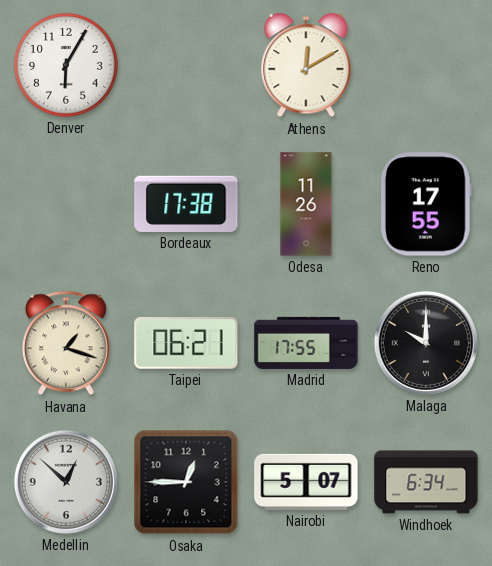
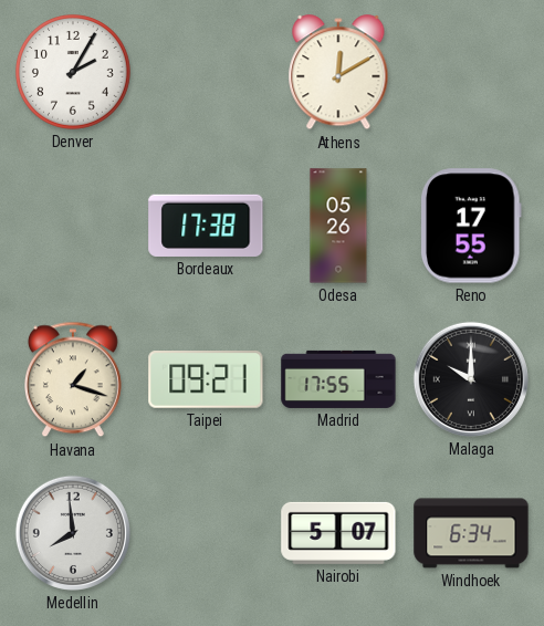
Denver: 6:05 -> 2:05
Odesa: 11:26 -> 05:26
Taipei: 06:21 -> 09:21
Medellin: 12:52 -> 7:59
Osaka: 12:45 -> none
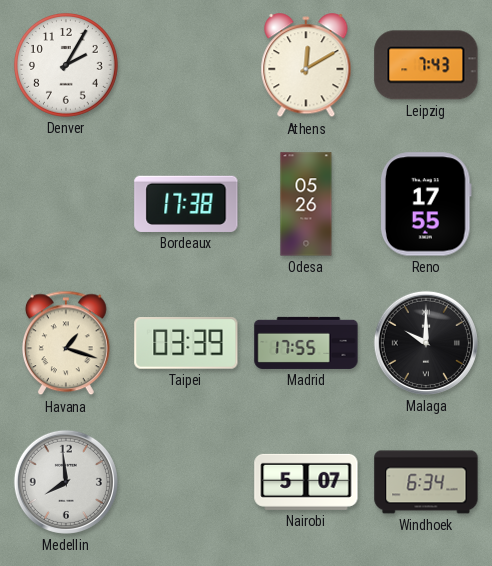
Leipzig: none -> 7:43
Taipei: 09:21 -> 03:39
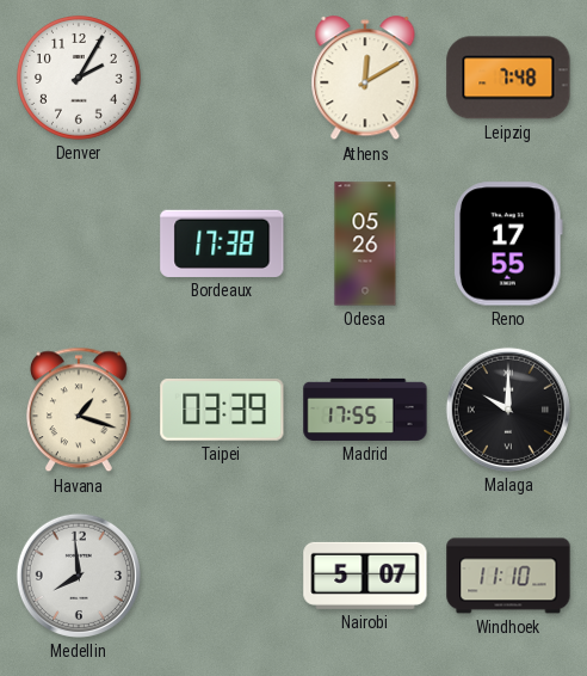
Leipzig: 7:43 -> 7:48
Windhoek: 6:34 -> 11:10
